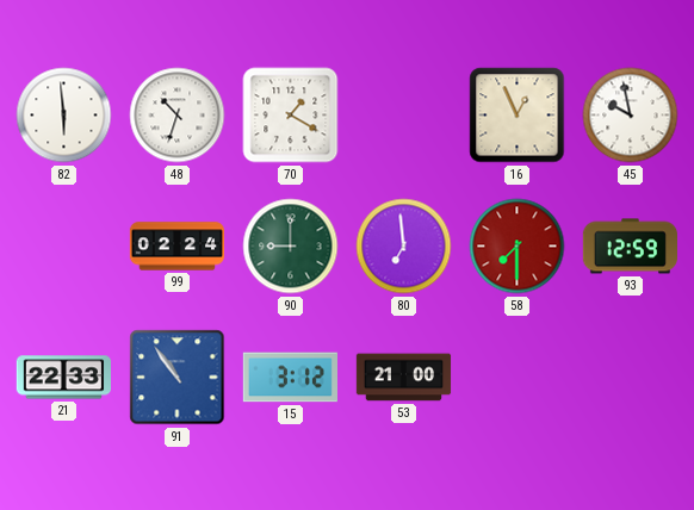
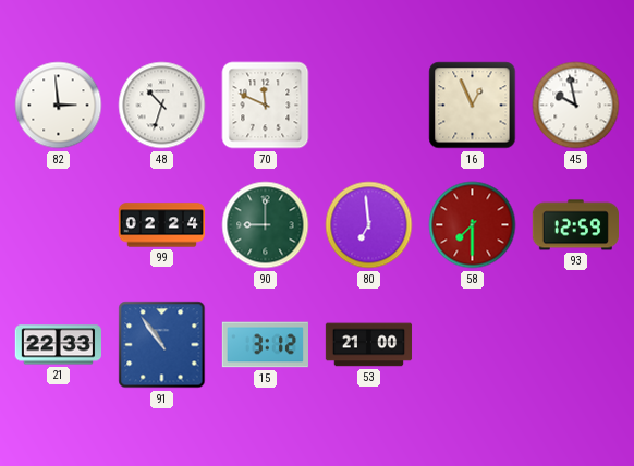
82: 5:59 -> 2:59
70: 1:20 -> 11:49
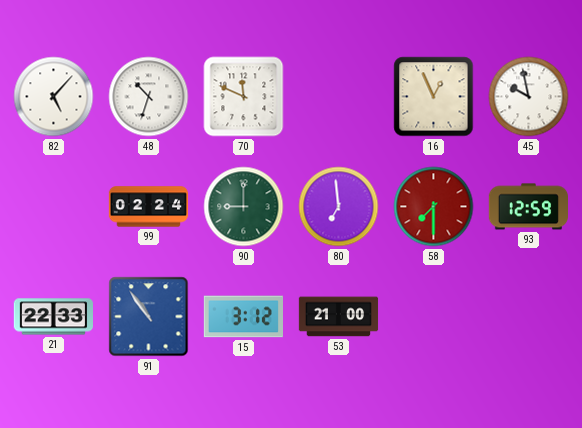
82: 2:59 -> 5:07
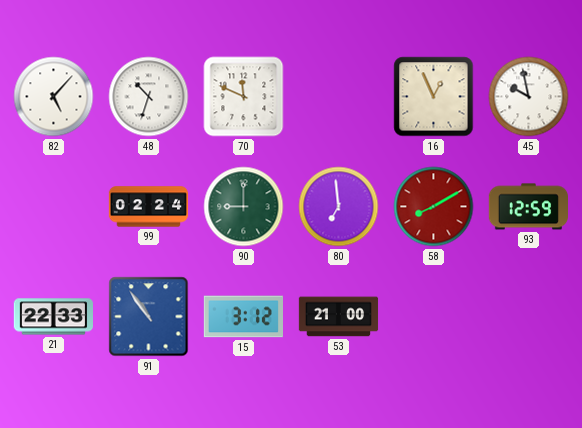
58: 7:30 -> 8:10
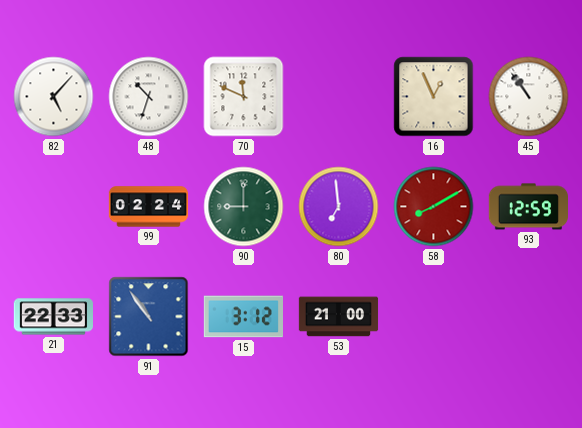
45: 9:58 -> 10:54
